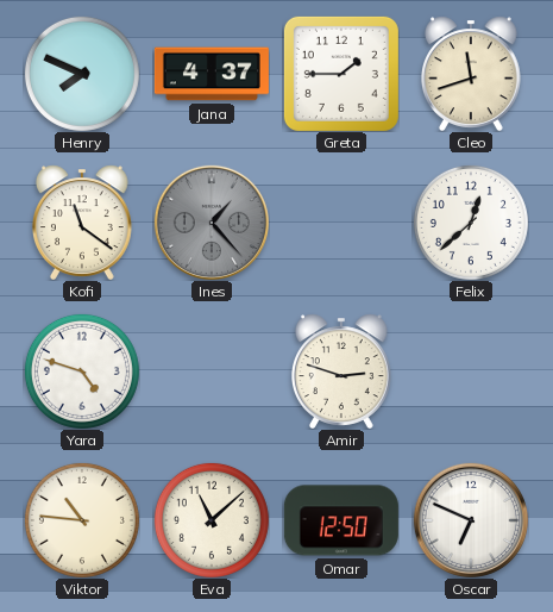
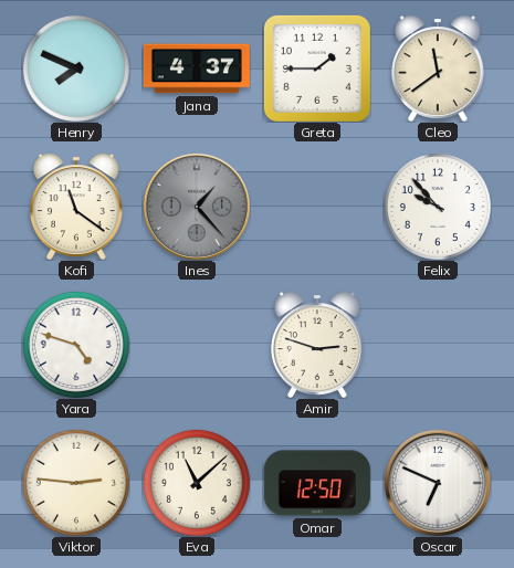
Cleo: 11:42 -> 11:39
Felix: 12:38 -> 9:53
Viktor: 10:46 -> 2:46
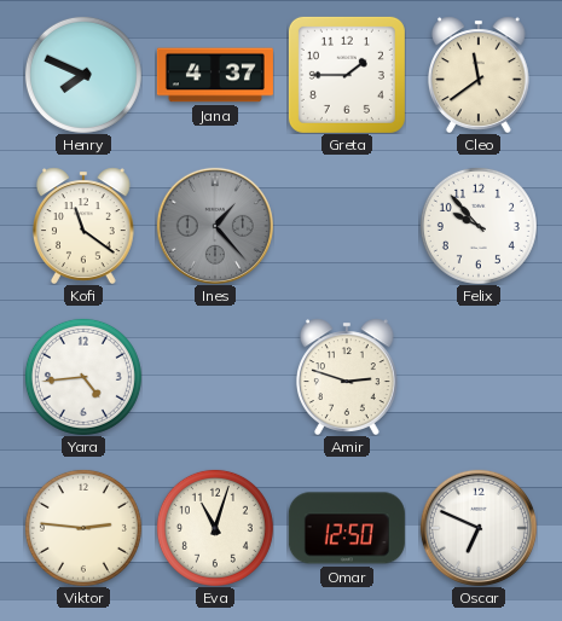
Yara: 4:48 -> 4:44
Eva: 11:08 -> 11:03
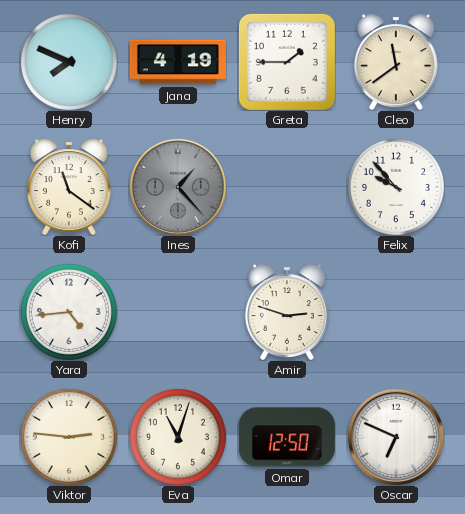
Jana: 4:37 -> 4:19
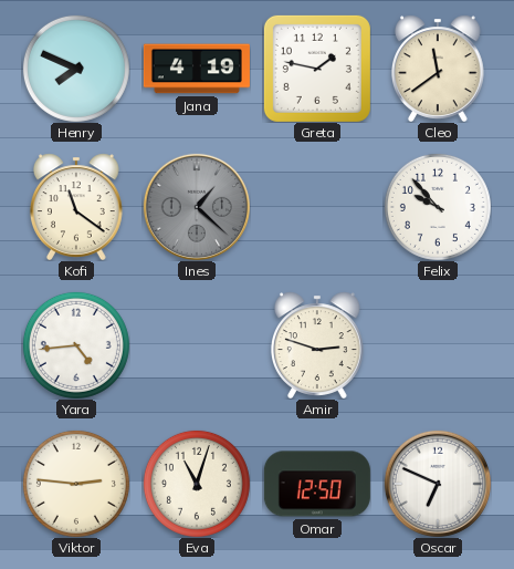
Greta: 1:45 -> 1:47
Ines: 1:23 -> 1:22
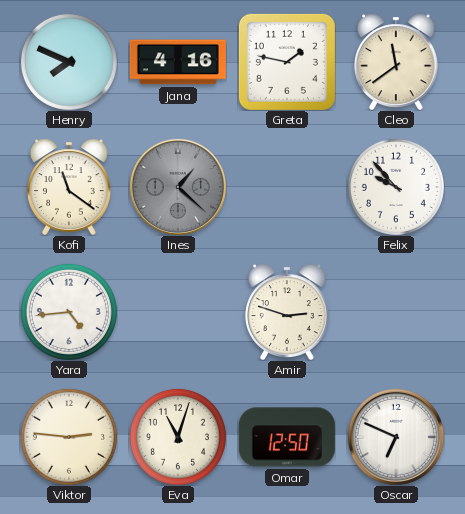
Jana: 4:19 -> 4:16
